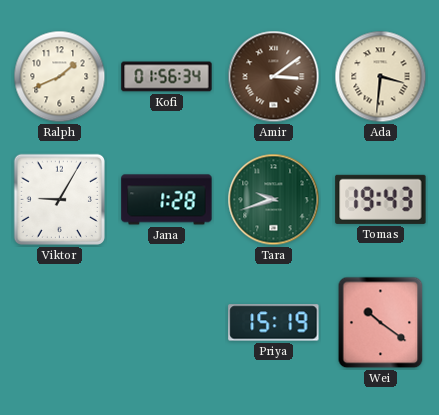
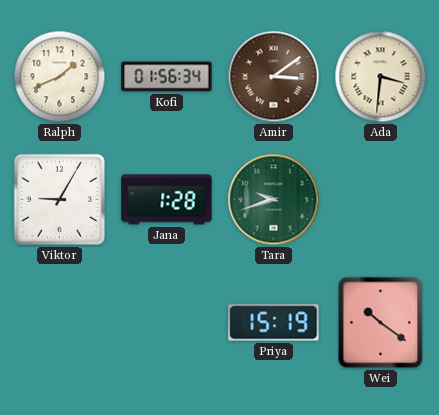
Tomas: 19:43 -> none
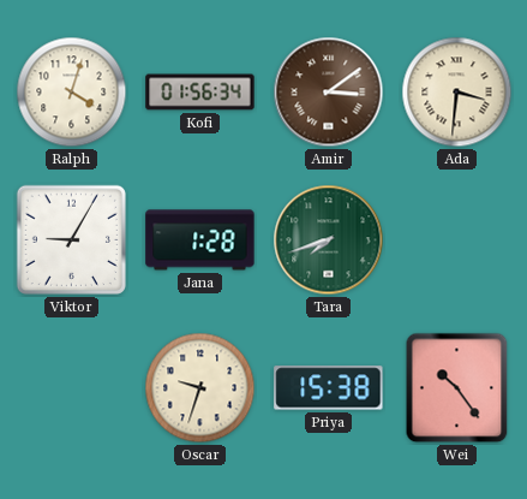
Ralph: 1:41 -> 4:03
Tara: 9:42 -> 7:42
Oscar: none -> 9:33
Priya: 15:19 -> 15:38
Wei: 10:21 -> 10:24
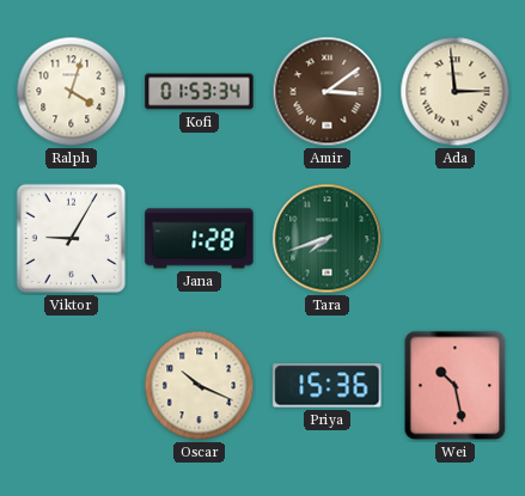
Kofi: 01:56 -> 01:53
Ada: 3:31 -> 2:59
Oscar: 9:33 -> 10:19
Priya: 15:38 -> 15:36
Wei: 10:24 -> 10:28
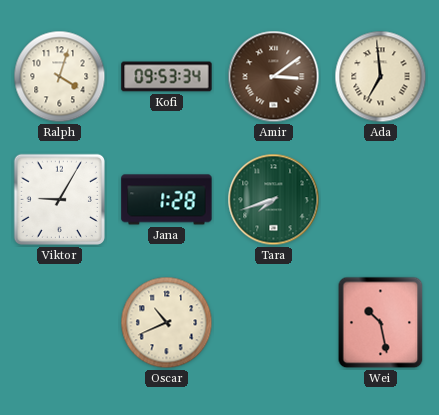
Kofi: 01:53 -> 09:53
Ada: 2:59 -> 6:59
Oscar: 10:19 -> 10:41
Priya: 15:36 -> none
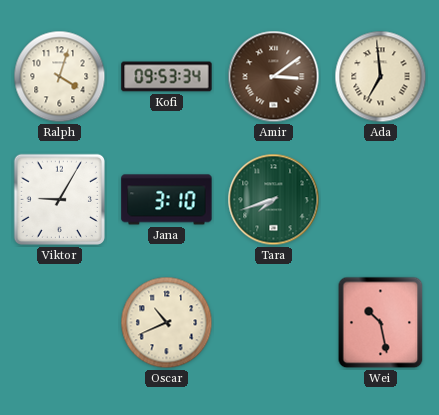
Jana: 1:28 -> 3:10
